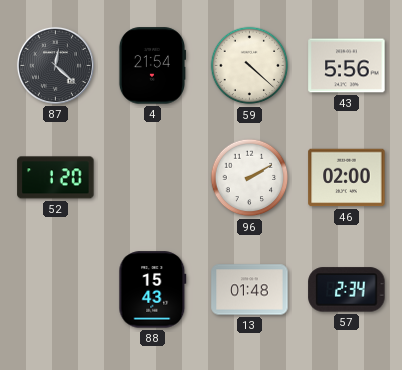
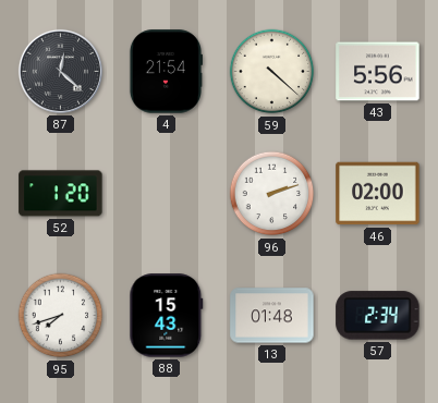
96: 2:10 -> 2:12
95: none -> 7:42
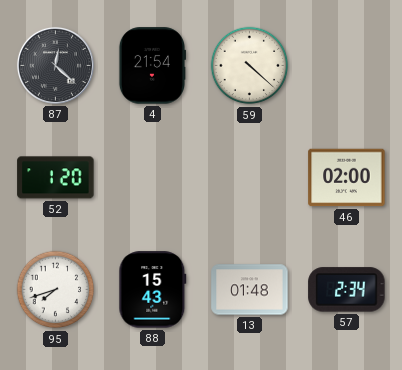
43: 5:56 -> none
96: 2:12 -> none
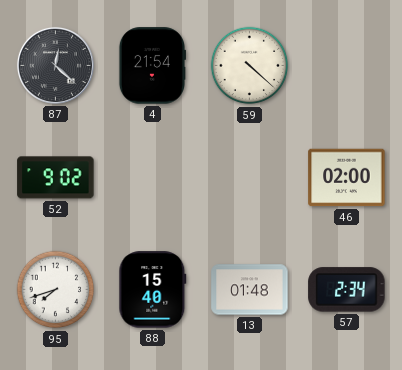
52: 1:20 -> 9:02
88: 15:43 -> 15:40
